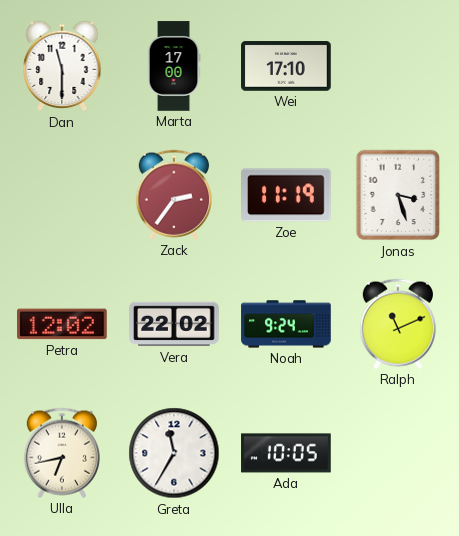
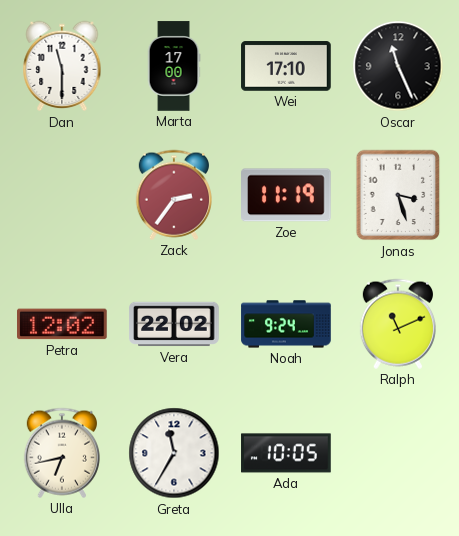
Oscar: none -> 11:26
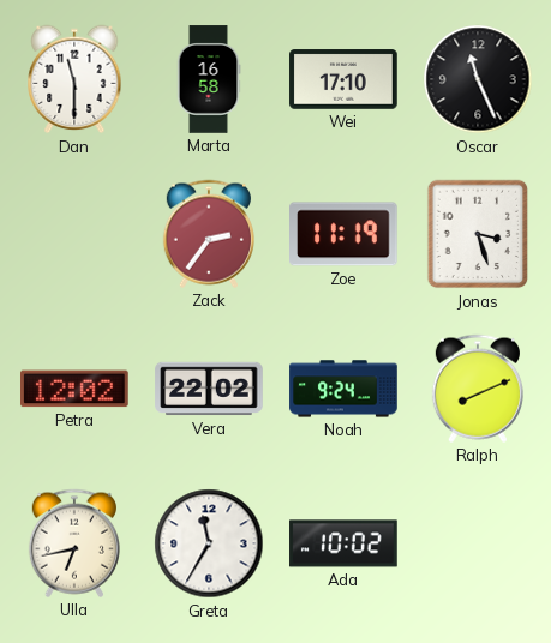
Marta: 17:00 -> 16:58
Ralph: 11:11 -> 8:11
Ada: 10:05 -> 10:02
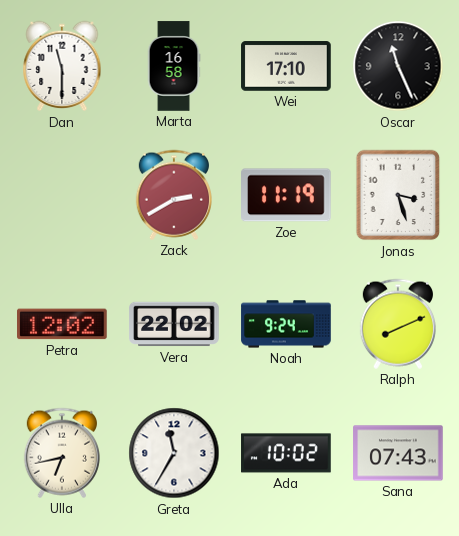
Zack: 2:36 -> 2:40
Sana: none -> 07:43
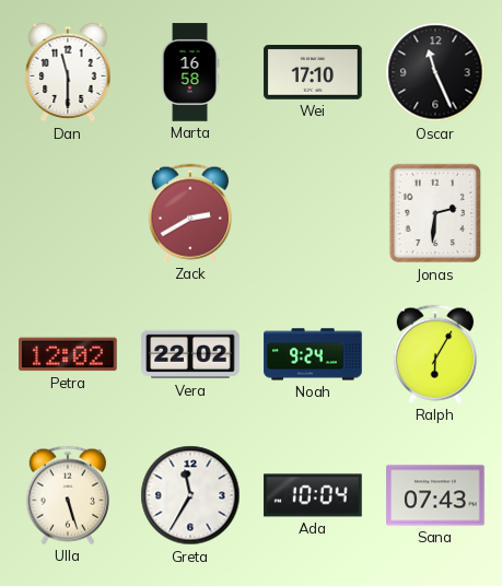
Zoe: 11:19 -> none
Jonas: 3:27 -> 2:31
Ralph: 8:11 -> 6:05
Ulla: 6:43 -> 5:27
Ada: 10:02 -> 10:04
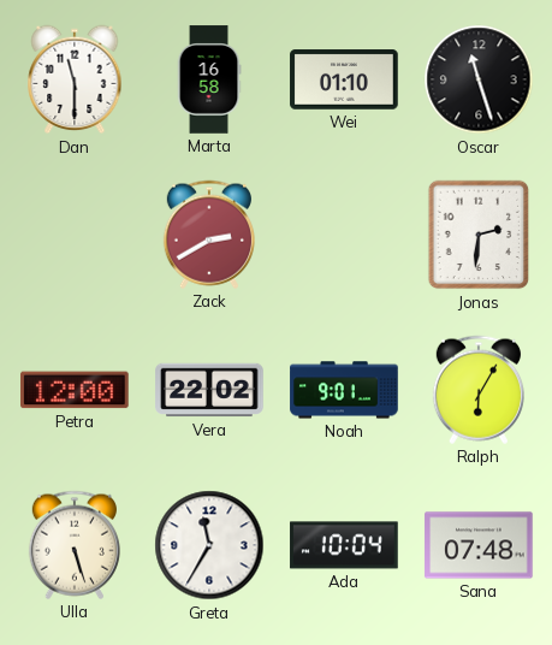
Wei: 17:10 -> 01:10
Oscar: 11:26 -> 11:27
Petra: 12:02 -> 12:00
Noah: 9:24 -> 9:01
Sana: 07:43 -> 07:48
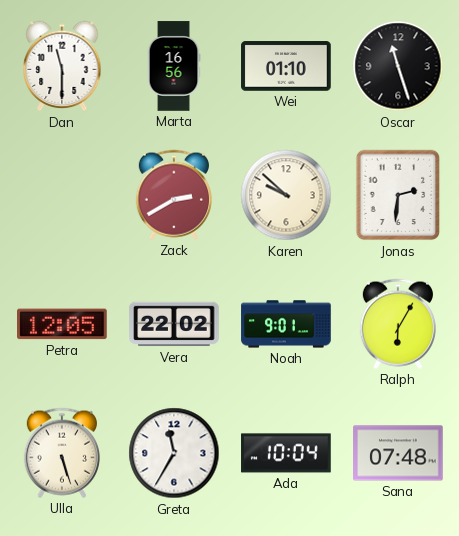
Marta: 16:58 -> 16:56
Karen: none -> 9:52
Petra: 12:00 -> 12:05
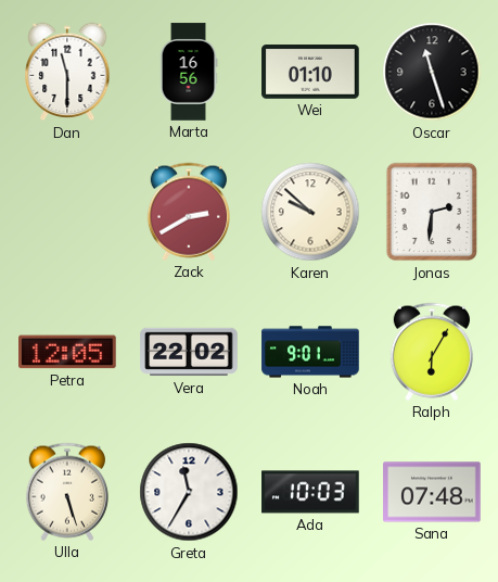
Ada: 10:04 -> 10:03
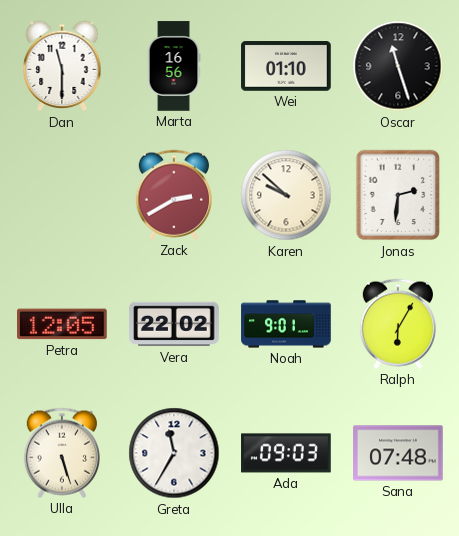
Ada: 10:03 -> 09:03
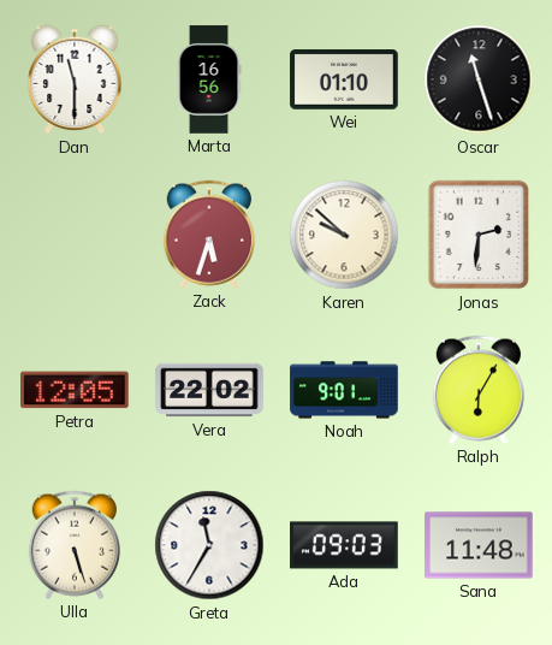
Zack: 2:40 -> 5:33
Sana: 07:48 -> 11:48
